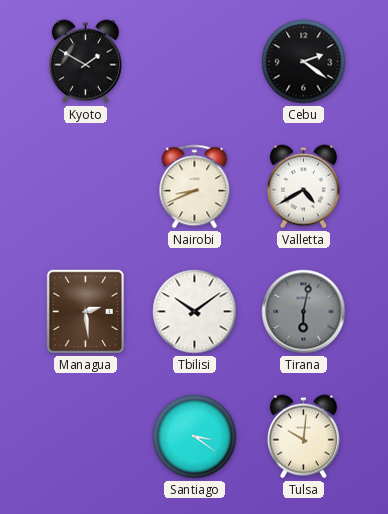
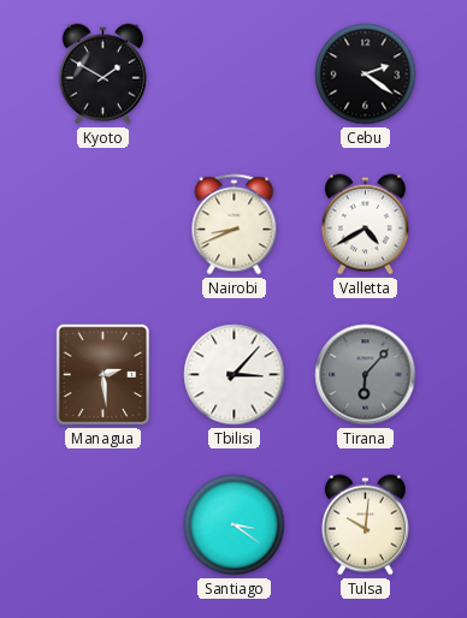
Tbilisi: 10:09 -> 3:07
Tirana: 6:02 -> 6:07
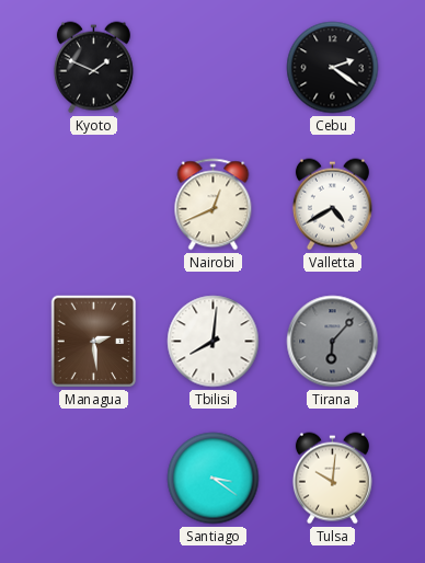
Kyoto: 1:50 -> 1:49
Nairobi: 8:41 -> 12:41
Tbilisi: 3:07 -> 8:01
